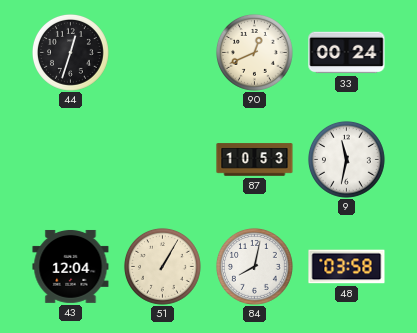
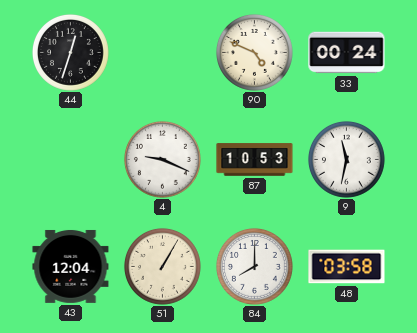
90: 12:41 -> 4:49
4: none -> 9:19
84: 8:02 -> 8:00
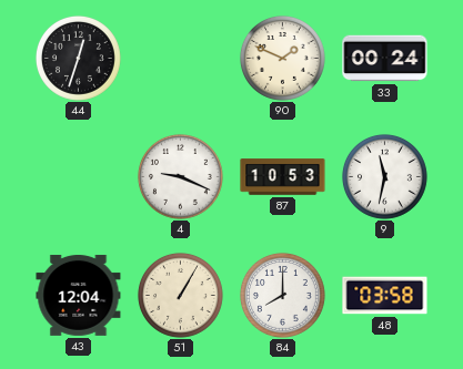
90: 4:49 -> 1:49
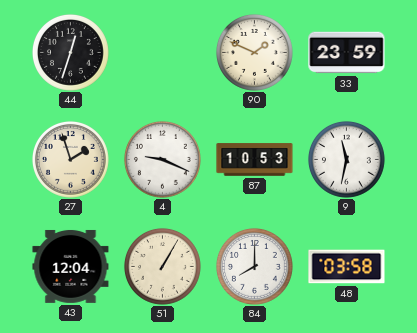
33: 00:24 -> 23:59
27: none -> 1:57
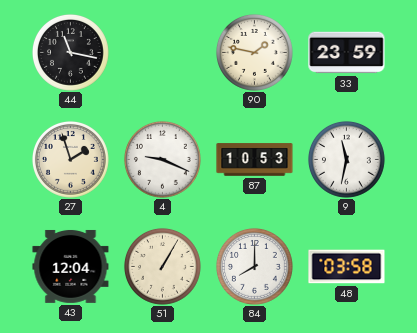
44: 12:33 -> 11:17
90: 1:49 -> 1:47
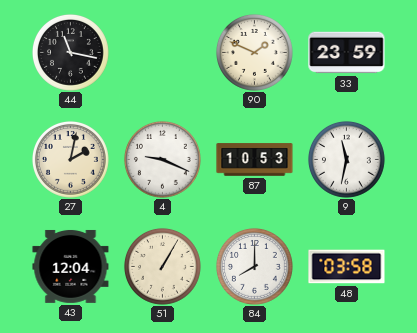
90: 1:47 -> 1:49
27: 1:57 -> 2:02
